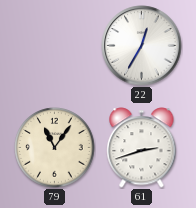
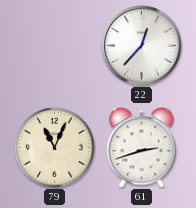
22: 12:35 -> 12:37
79: 11:06 -> 11:04
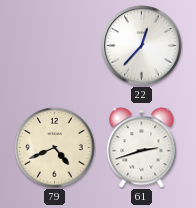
79: 11:04 -> 4:41
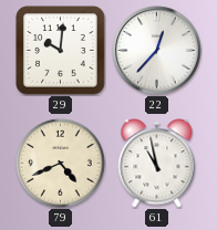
29: none -> 10:01
61: 2:42 -> 10:58
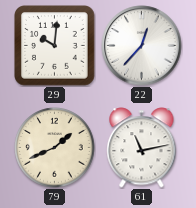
79: 4:41 -> 1:41
61: 10:58 -> 11:13
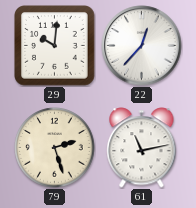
79: 1:41 -> 2:27
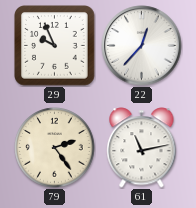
29: 10:01 -> 9:56
79: 2:27 -> 2:24
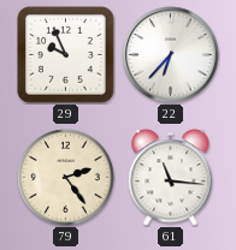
22: 12:37 -> 6:37
61: 11:13 -> 11:16
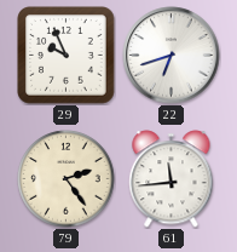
22: 6:37 -> 6:42
61: 11:16 -> 11:44
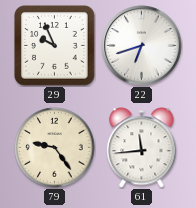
79: 2:24 -> 9:24
